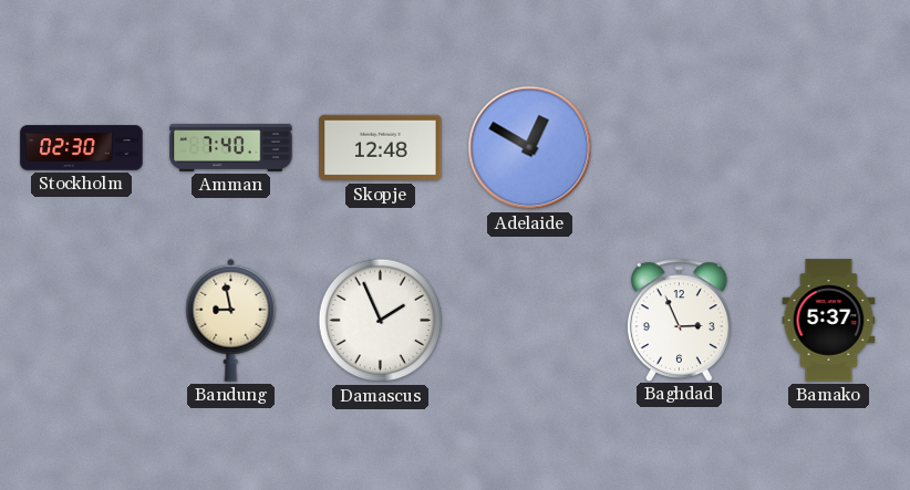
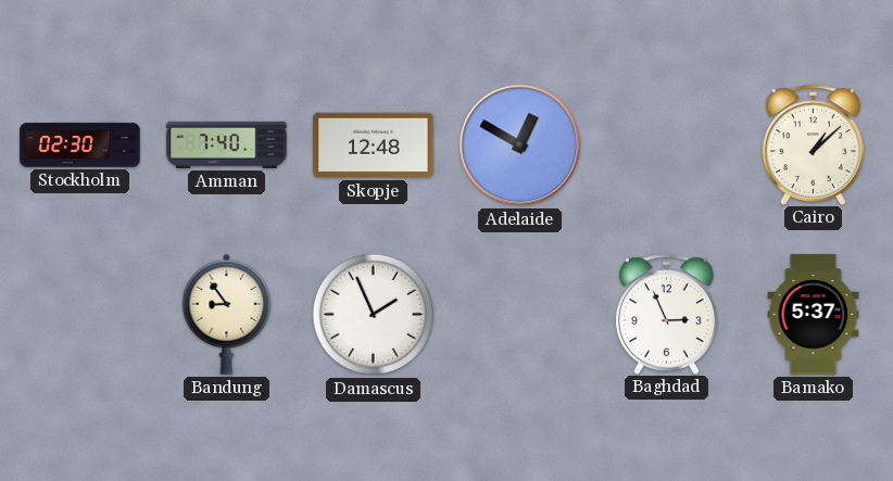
Cairo: none -> 1:08
Bandung: 8:58 -> 8:54
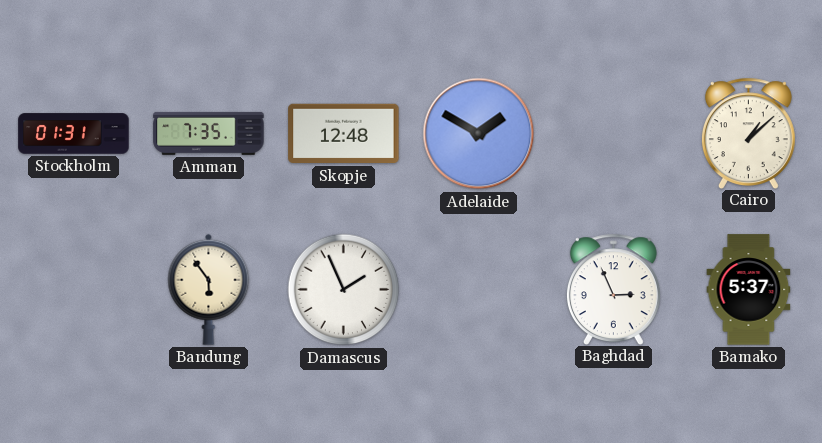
Stockholm: 02:30 -> 01:31
Amman: 7:40 -> 7:35
Adelaide: 12:50 -> 1:50
Bandung: 8:54 -> 5:54
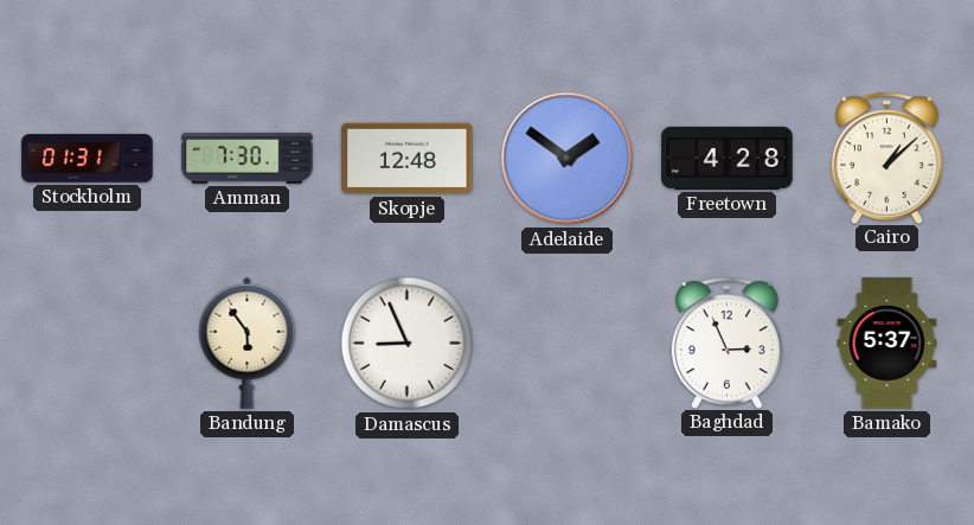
Amman: 7:35 -> 7:30
Adelaide: 1:50 -> 1:51
Freetown: none -> 4:28
Damascus: 1:56 -> 8:56
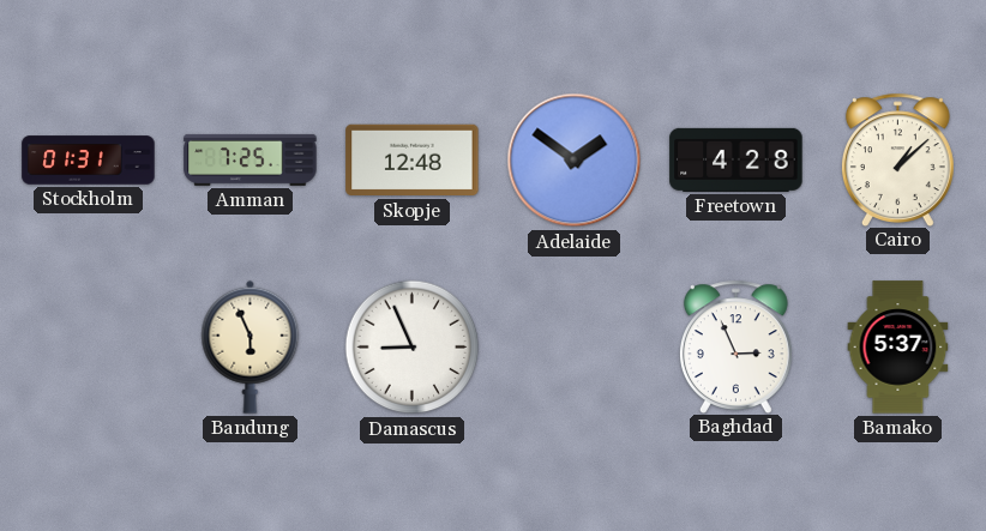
Amman: 7:30 -> 7:25
Bandung: 5:54 -> 5:56
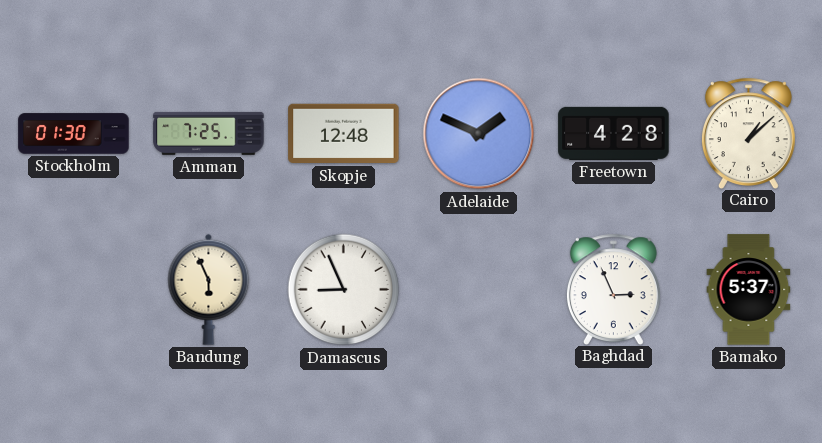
Stockholm: 01:31 -> 01:30
Adelaide: 1:51 -> 1:49
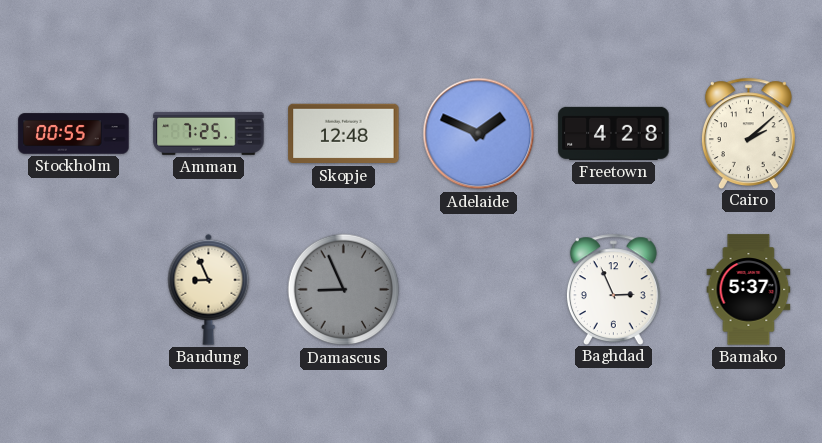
Stockholm: 01:30 -> 00:55
Cairo: 1:08 -> 2:08
Bandung: 5:56 -> 8:56
Damascus dial: white -> grey
